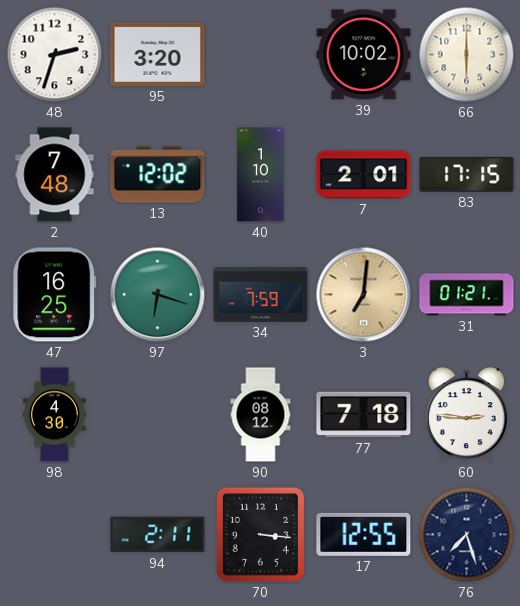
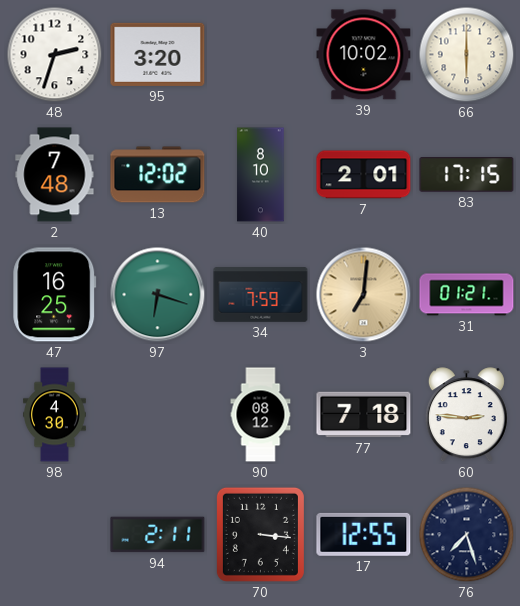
40: 1:10 -> 8:10
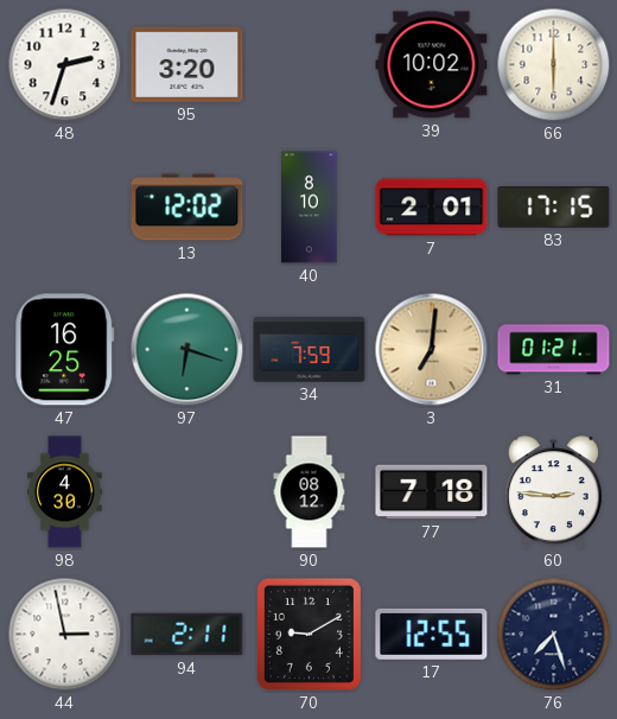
2: 7:48 -> none
44: none -> 2:58
70: 3:16 -> 9:10
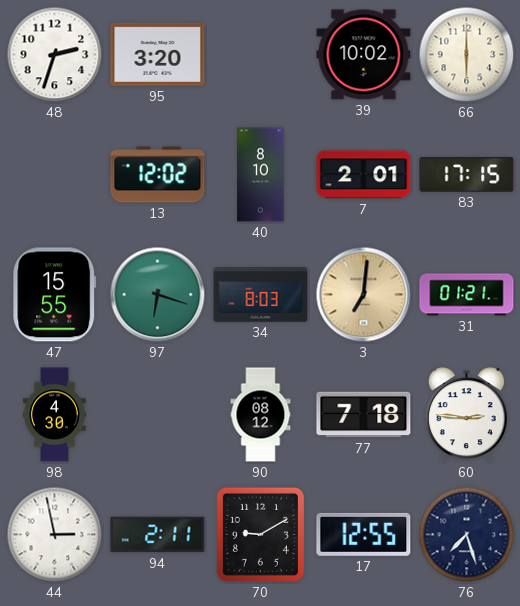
47: 16:25 -> 15:55
34: 7:59 -> 8:03
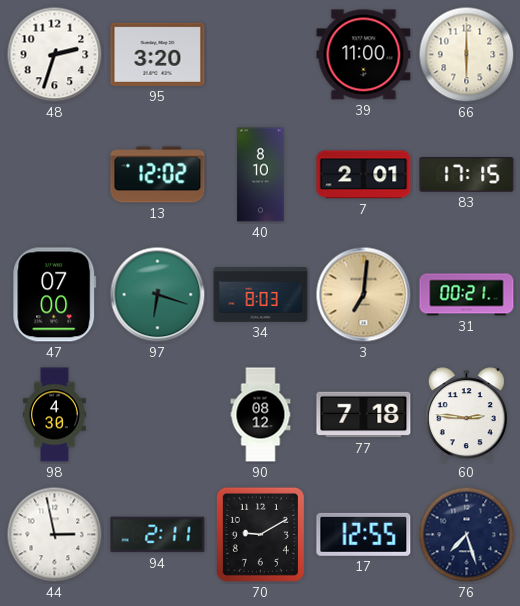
39: 10:02 -> 11:00
47: 15:55 -> 07:00
31: 01:21 -> 00:21
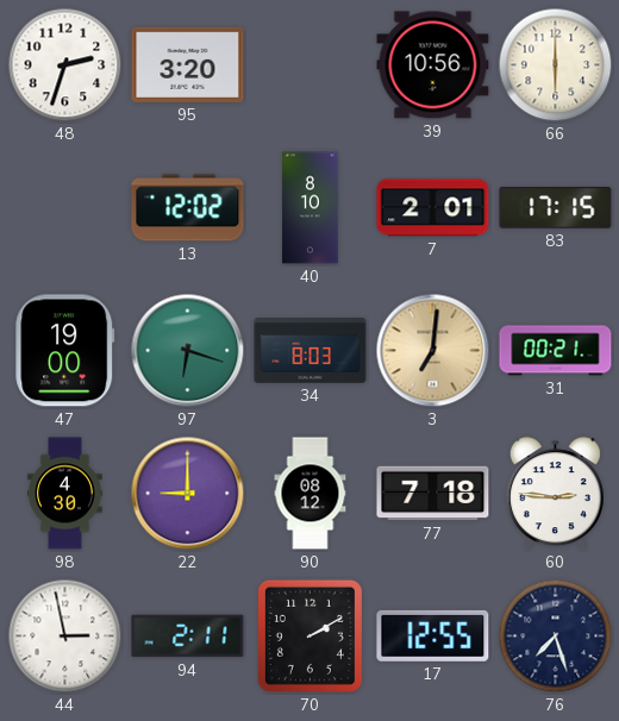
39: 11:00 -> 10:56
47: 07:00 -> 19:00
22: none -> 9:00
70: 9:10 -> 2:10
